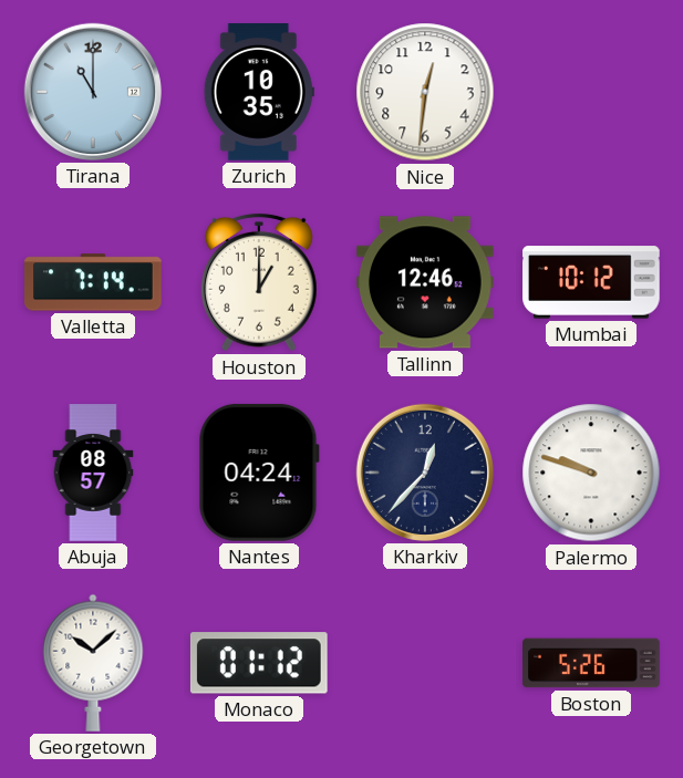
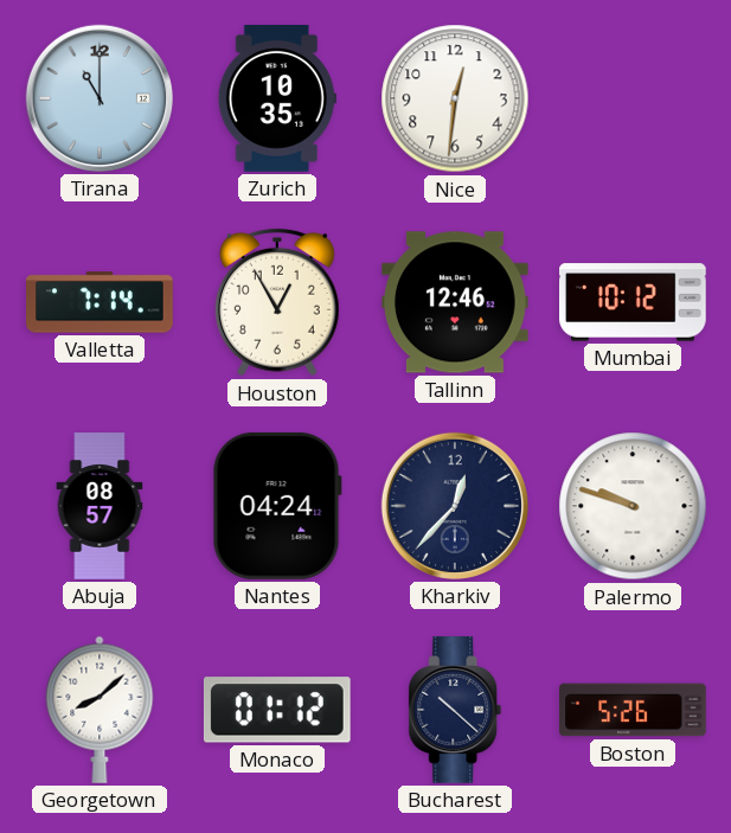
Houston: 1:00 -> 12:55
Georgetown: 10:08 -> 8:08
Bucharest: none -> 10:22
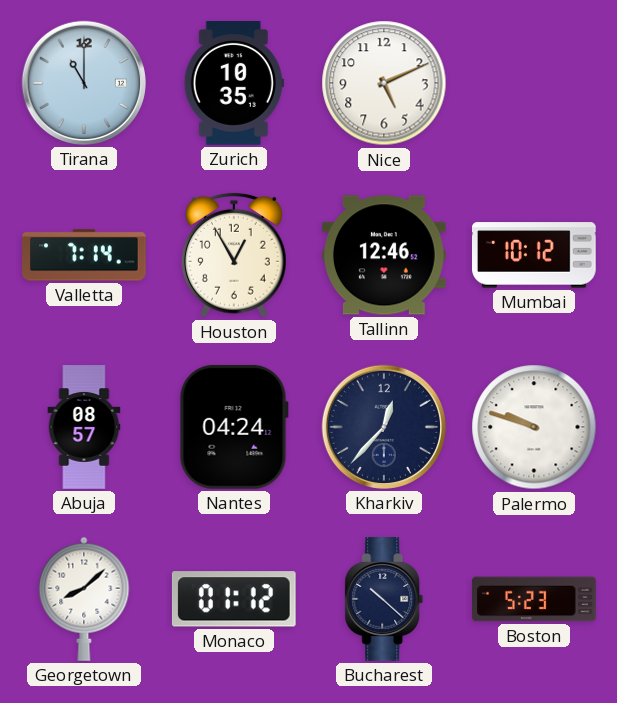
Nice: 12:31 -> 5:11
Boston: 5:26 -> 5:23
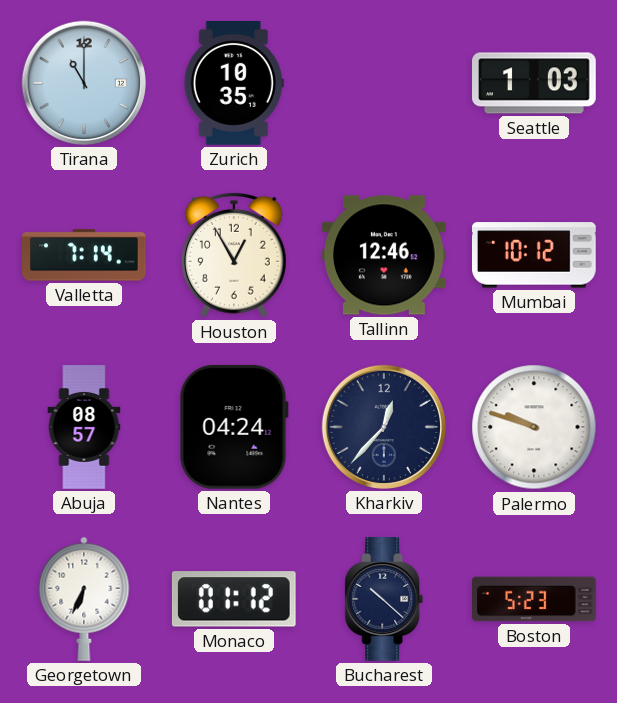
Nice: 5:11 -> none
Seattle: none -> 1:03
Georgetown: 8:08 -> 6:34
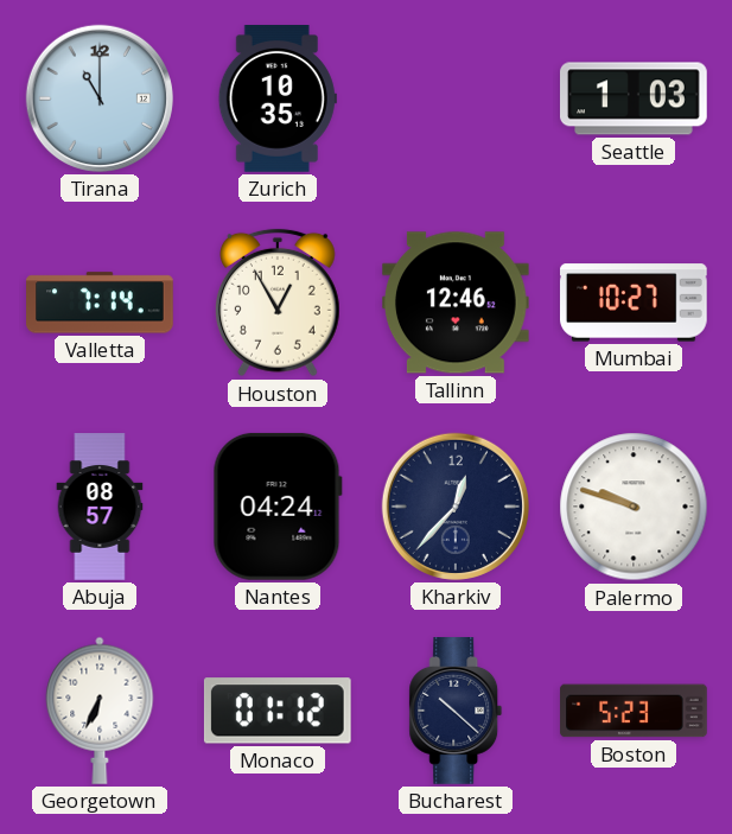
Mumbai: 10:12 -> 10:27
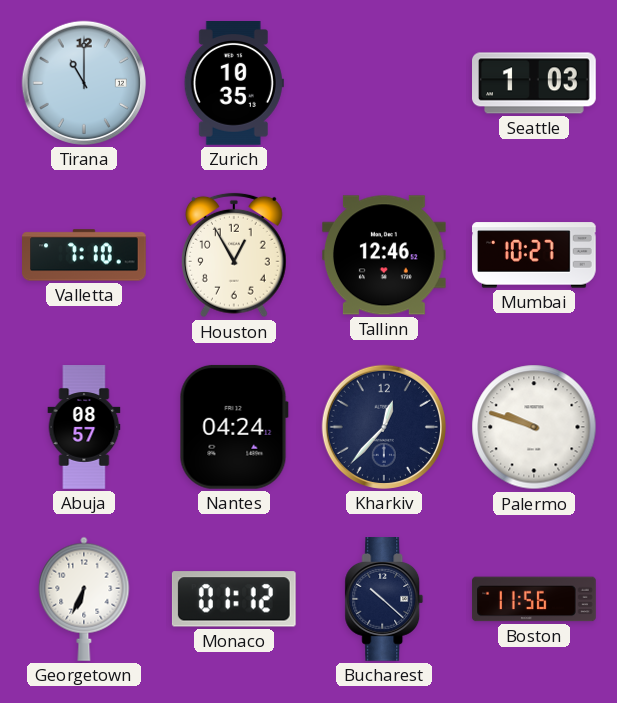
Valletta: 7:14 -> 7:10
Boston: 5:23 -> 11:56
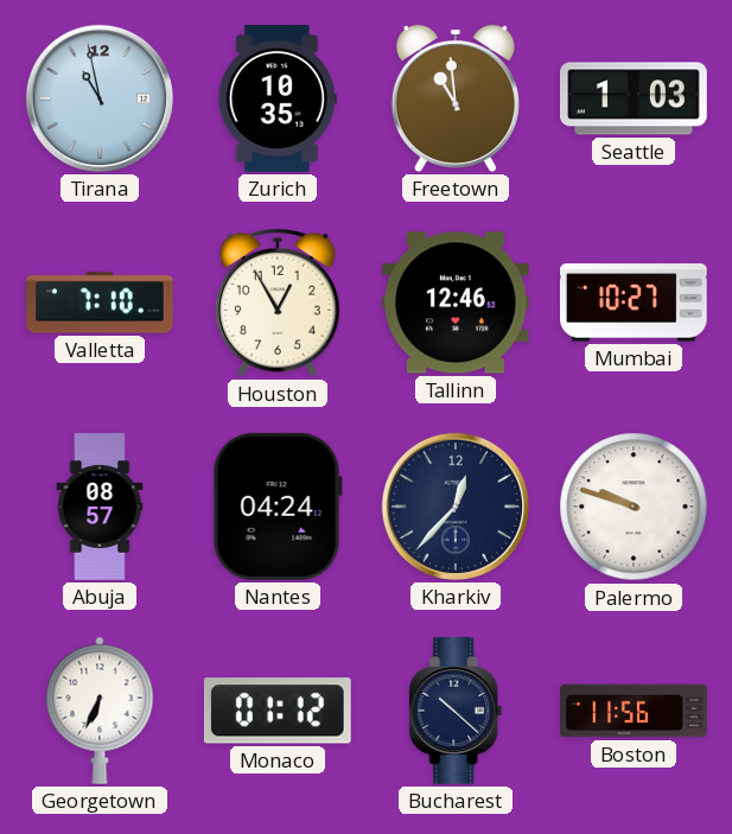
Tirana: 11:00 -> 10:58
Freetown: none -> 10:59
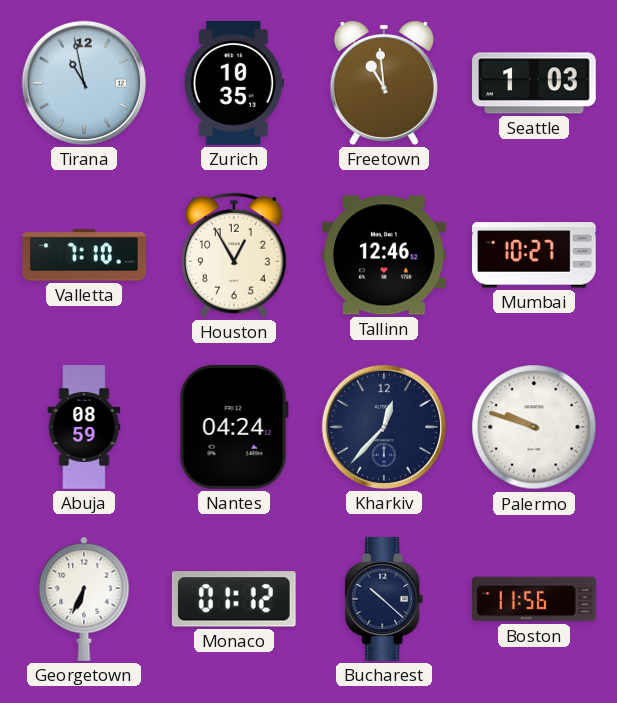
Abuja: 08:57 -> 08:59
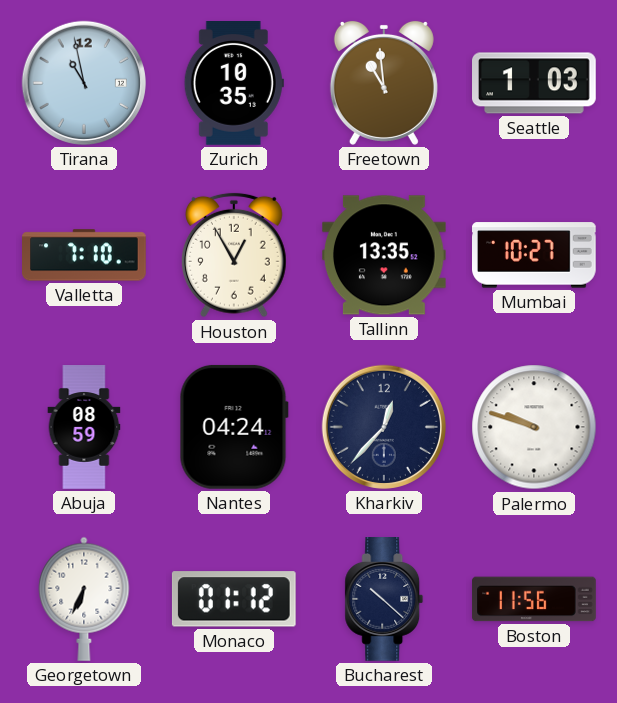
Tallinn: 12:46 -> 13:35
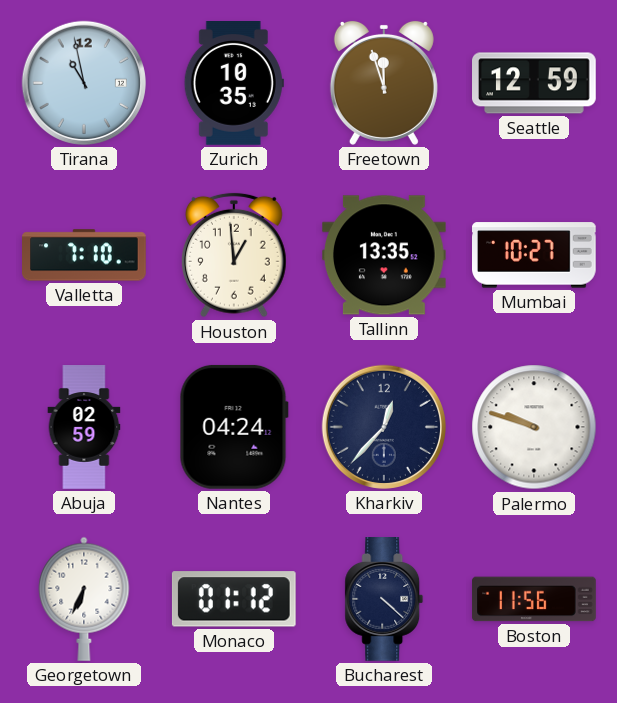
Freetown: 10:59 -> 11:57
Seattle: 1:03 -> 12:59
Houston: 12:55 -> 12:59
Abuja: 08:59 -> 02:59
Bucharest: 10:22 -> 4:22
